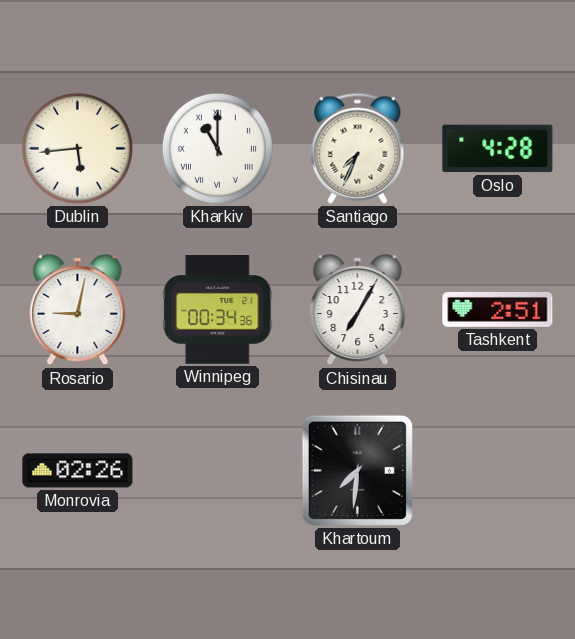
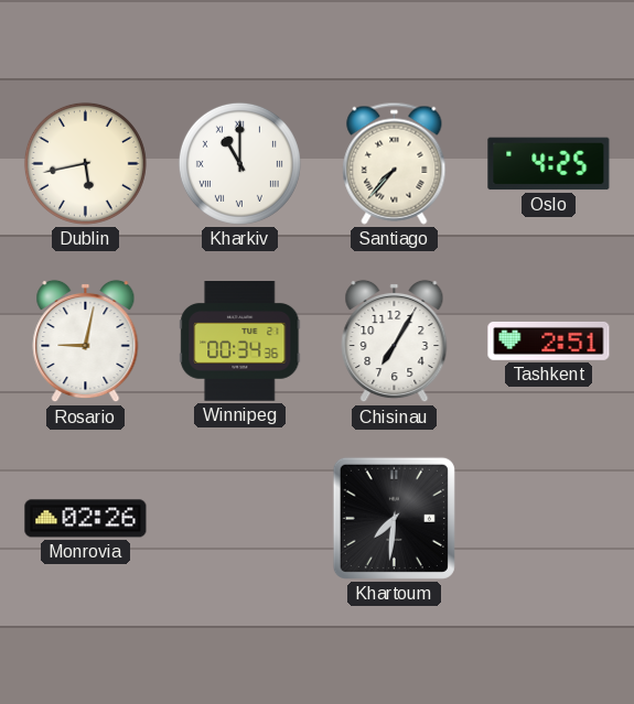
Dublin: 5:44 -> 5:43
Santiago: 7:34 -> 7:37
Oslo: 4:28 -> 4:25
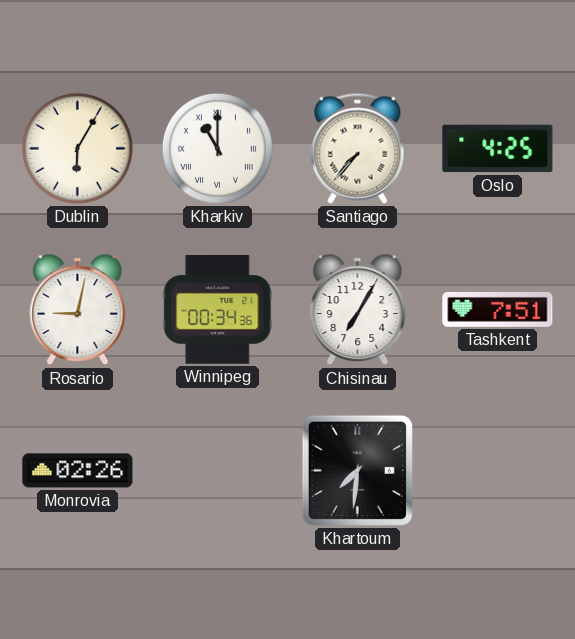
Dublin: 5:43 -> 6:05
Tashkent: 2:51 -> 7:51
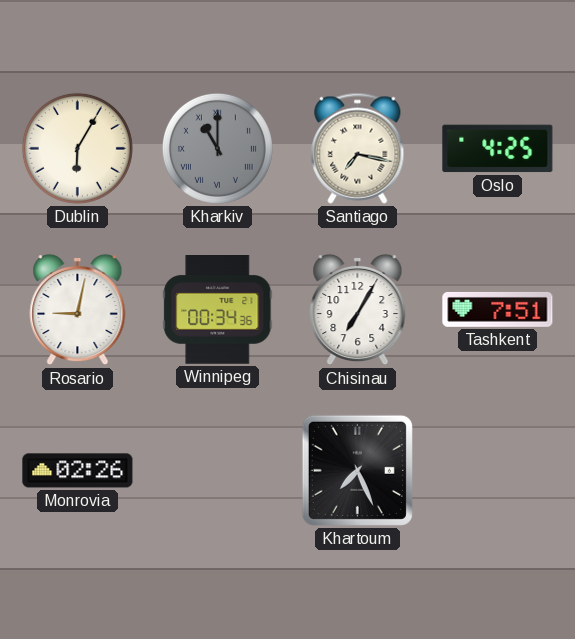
Kharkiv dial: white -> grey
Santiago: 7:37 -> 7:17
Khartoum: 7:31 -> 7:26
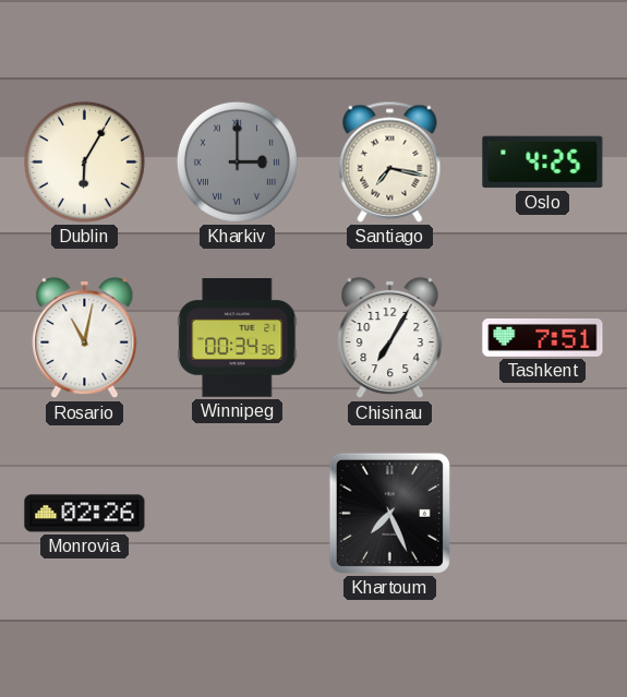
Kharkiv: 11:00 -> 3:00
Rosario: 9:02 -> 11:02
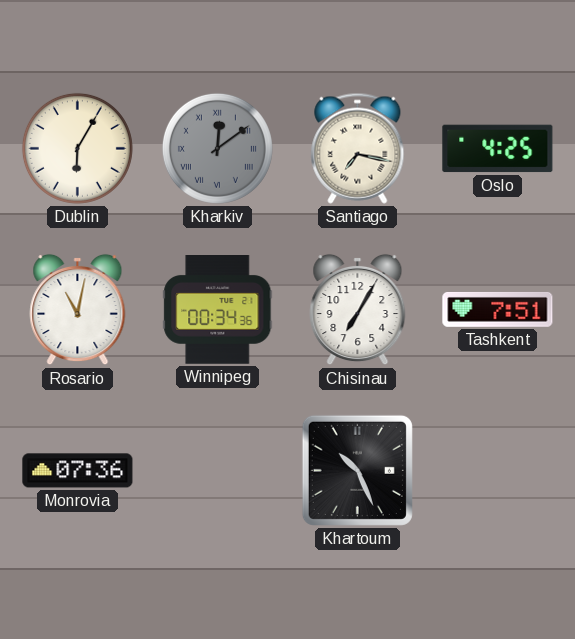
Kharkiv: 3:00 -> 12:09
Monrovia: 02:26 -> 07:36
Khartoum: 7:26 -> 10:26
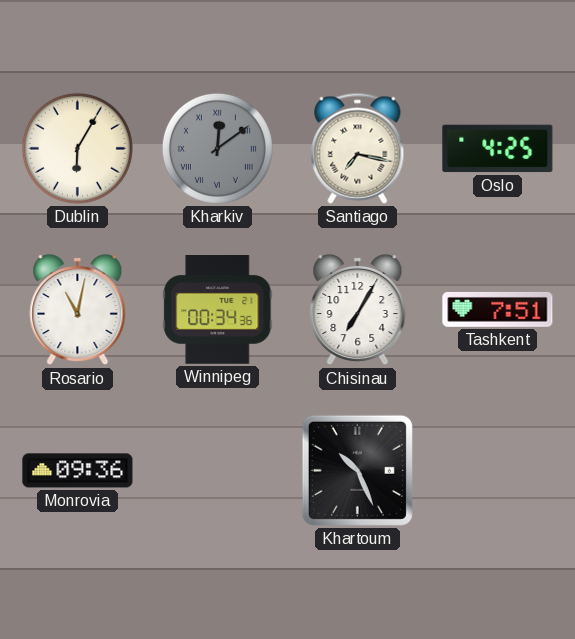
Monrovia: 07:36 -> 09:36
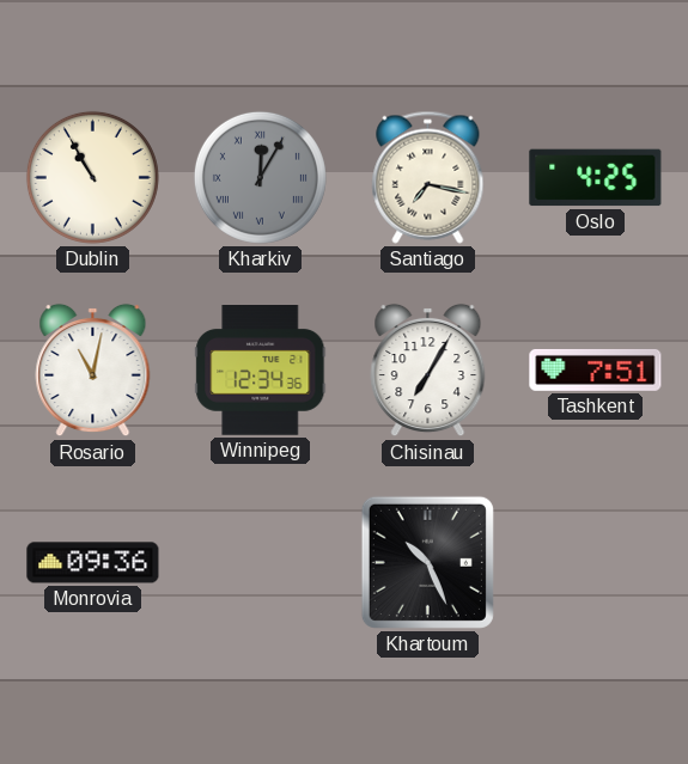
Dublin: 6:05 -> 10:55
Kharkiv: 12:09 -> 12:05
Winnipeg: 00:34 -> 12:34
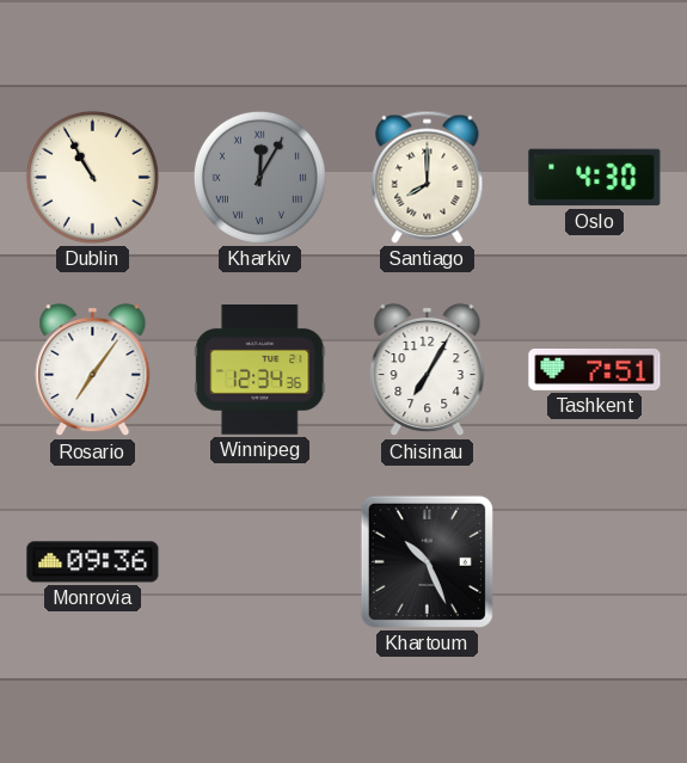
Santiago: 7:17 -> 8:00
Oslo: 4:25 -> 4:30
Rosario: 11:02 -> 7:06
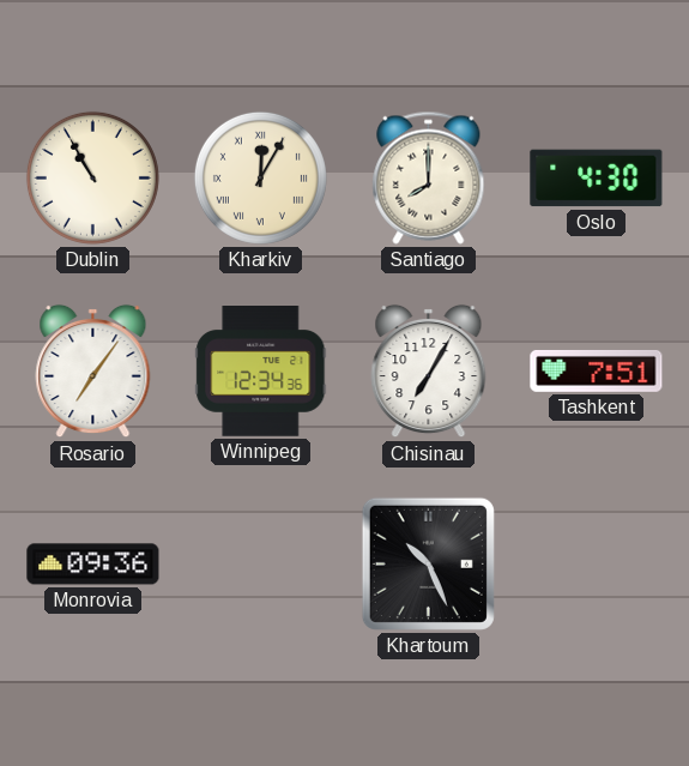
Kharkiv dial: grey -> cream
